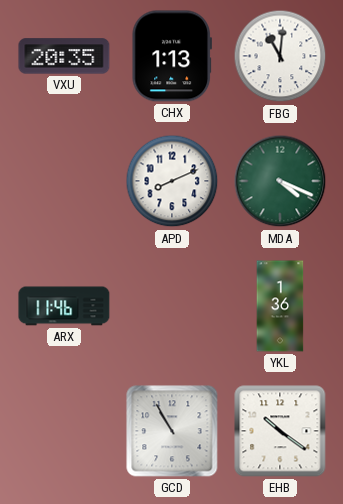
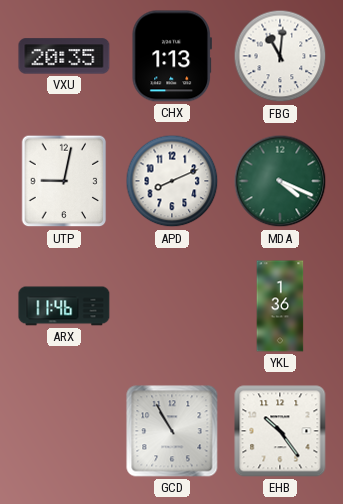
UTP: none -> 9:02
EHB: 10:21 -> 10:24
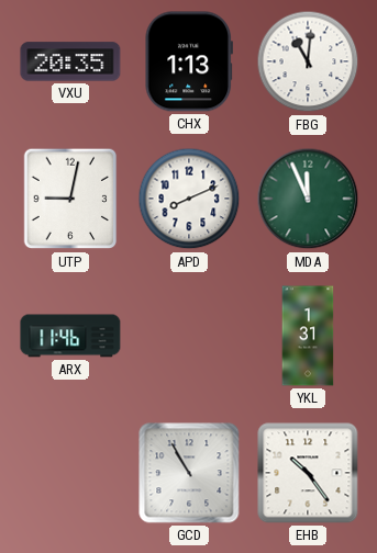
MDA: 4:19 -> 11:56
YKL: 1:36 -> 1:31
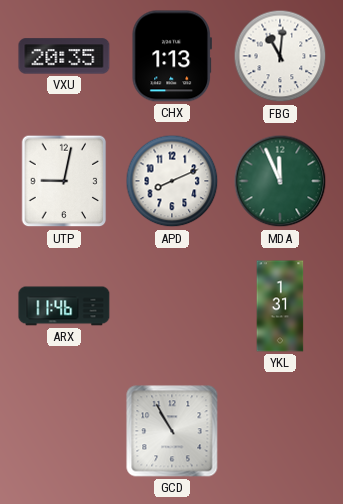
EHB: 10:24 -> none
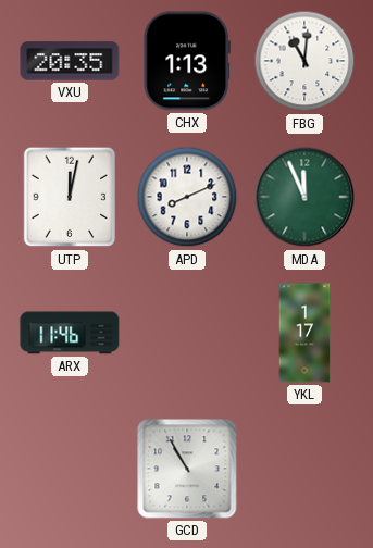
UTP: 9:02 -> 12:02
YKL: 1:31 -> 1:17
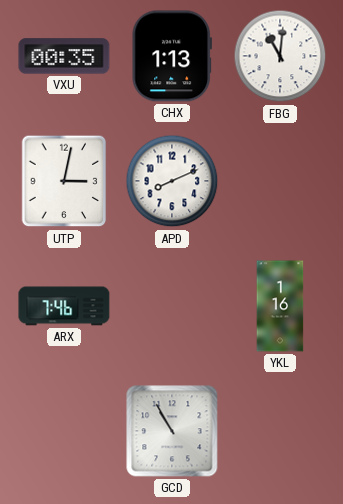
VXU: 20:35 -> 00:35
UTP: 12:02 -> 3:02
MDA: 11:56 -> none
ARX: 11:46 -> 7:46
YKL: 1:17 -> 1:16
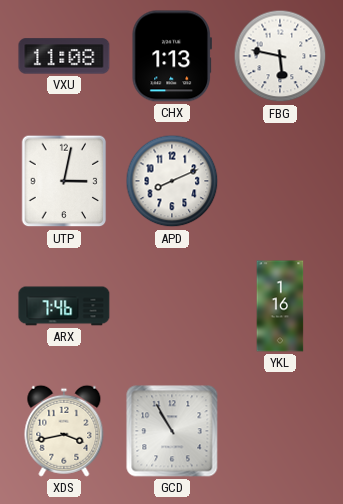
VXU: 00:35 -> 11:08
FBG: 11:01 -> 5:47
XDS: none -> 3:43
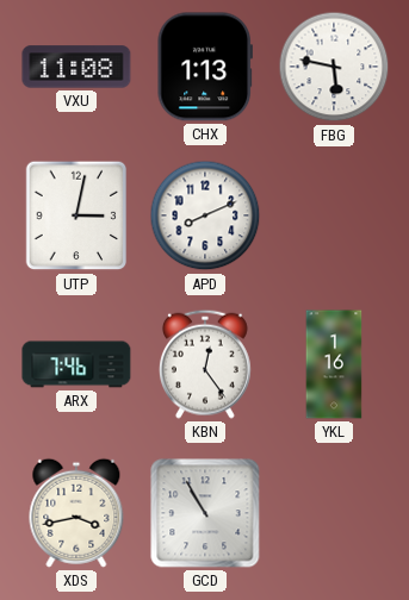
KBN: none -> 12:24
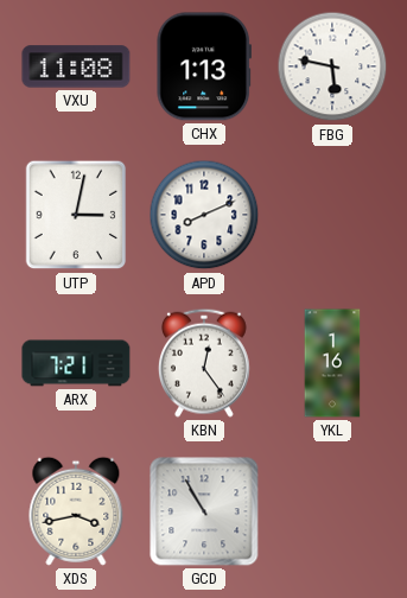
ARX: 7:46 -> 7:21
